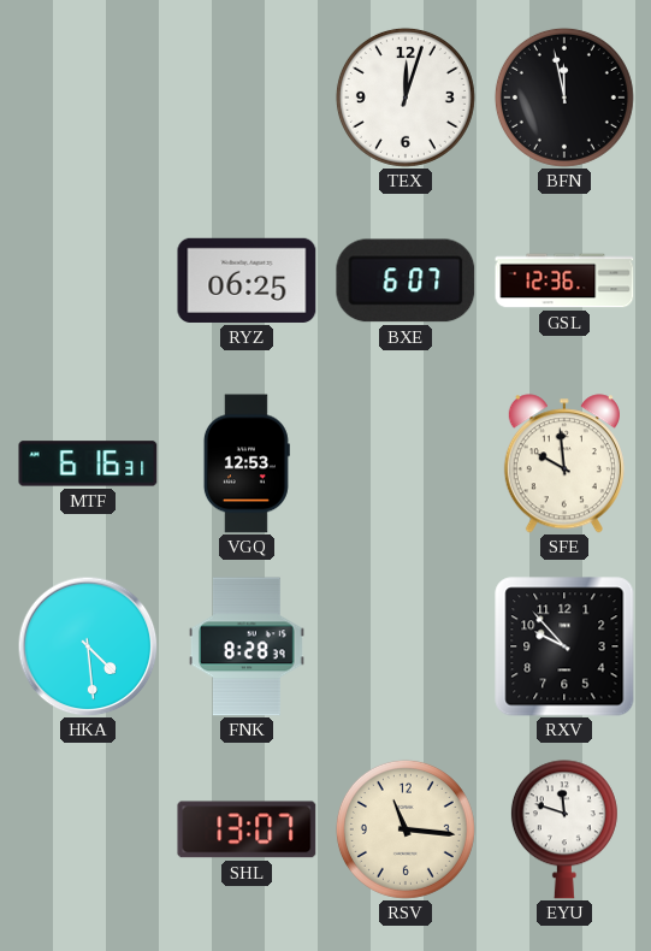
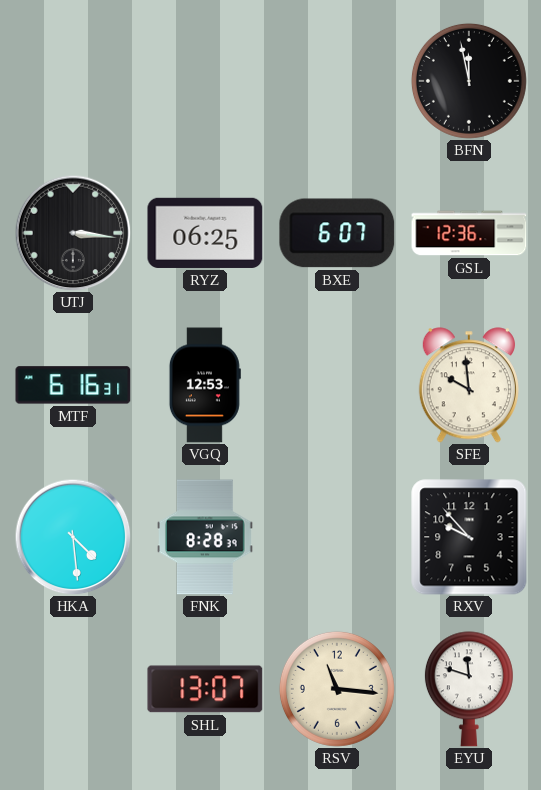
TEX: 12:03 -> none
UTJ: none -> 3:16
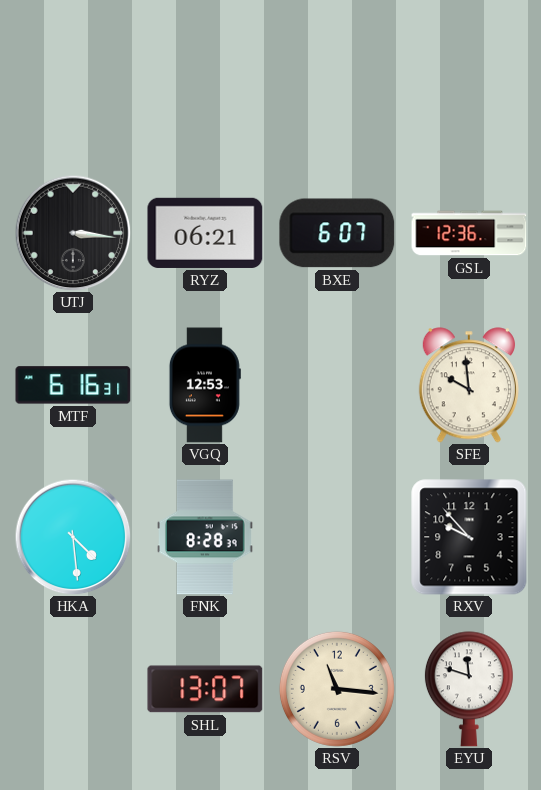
BFN: 11:58 -> none
RYZ: 06:25 -> 06:21
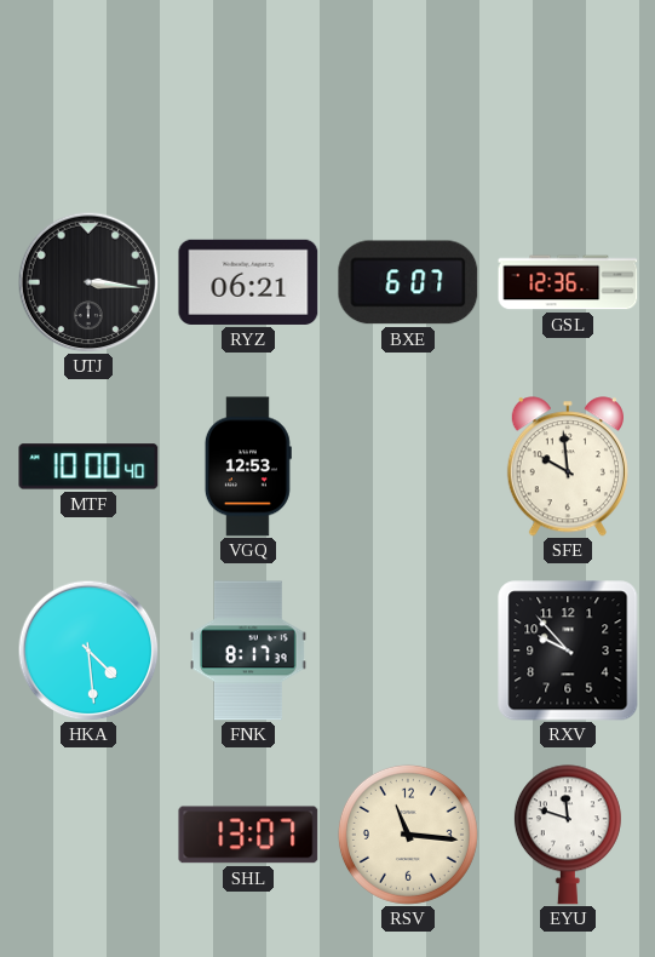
MTF: 6:16 -> 10:00
FNK: 8:28 -> 8:17
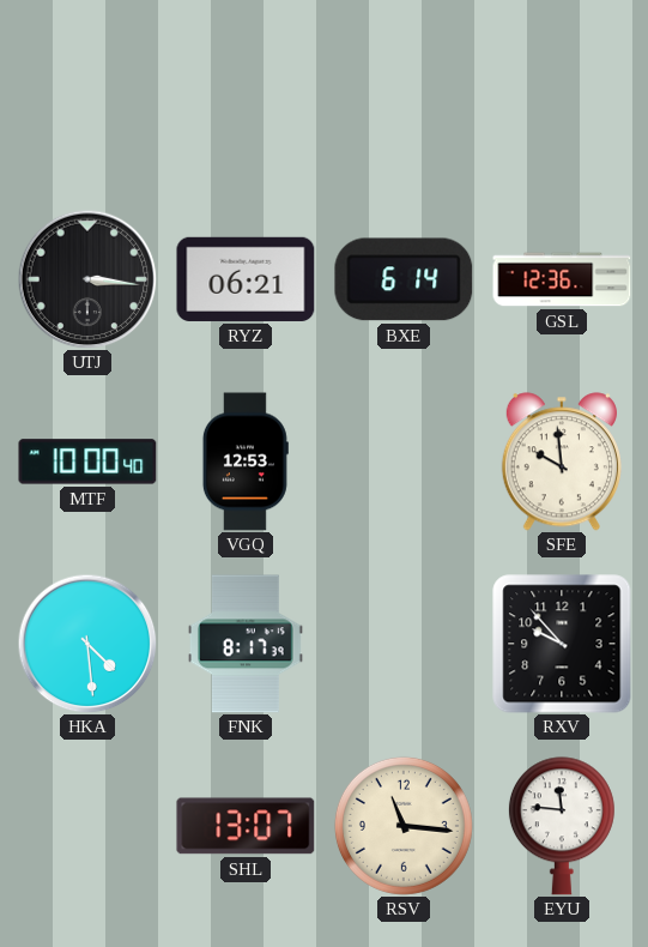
BXE: 6:07 -> 6:14
EYU: 11:48 -> 11:46
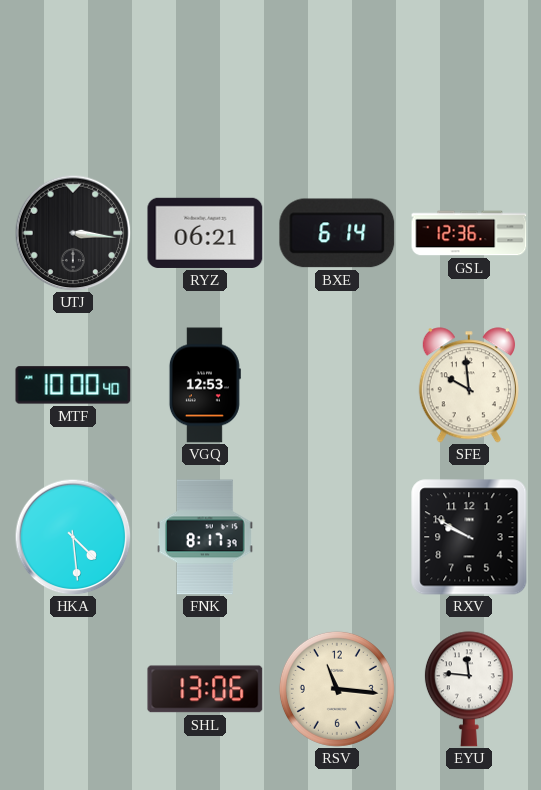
RXV: 9:53 -> 9:50
SHL: 13:07 -> 13:06
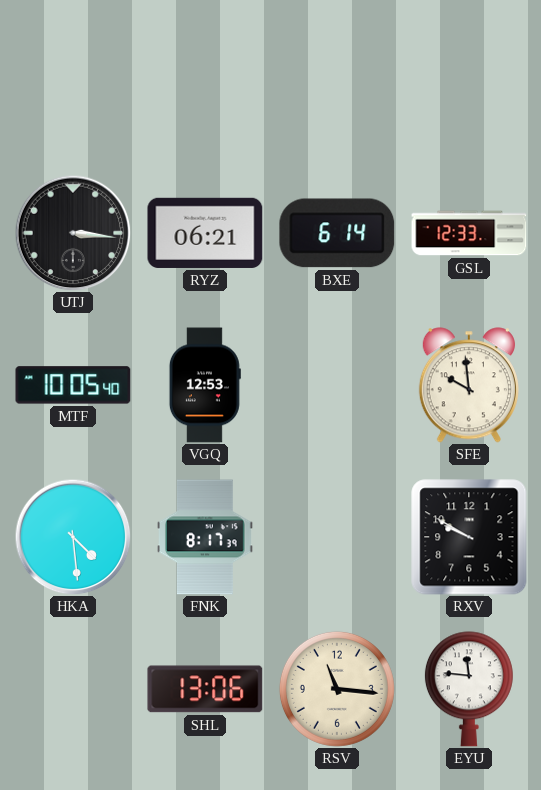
GSL: 12:36 -> 12:33
MTF: 10:00 -> 10:05
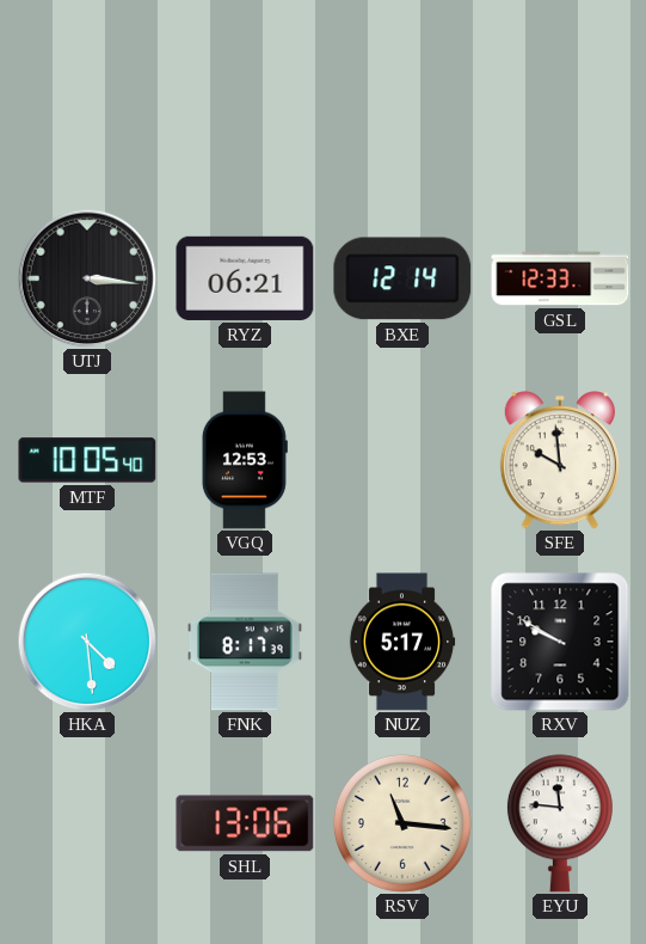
BXE: 6:14 -> 12:14
NUZ: none -> 5:17
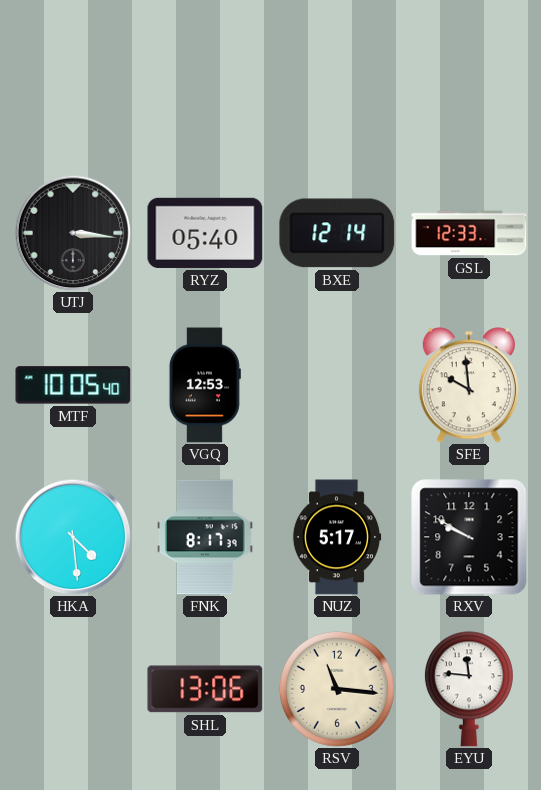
RYZ: 06:21 -> 05:40
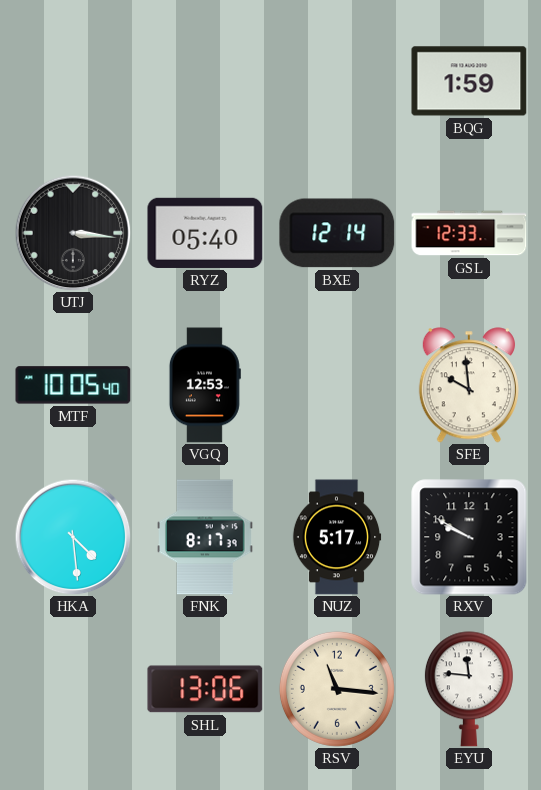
BQG: none -> 1:59
